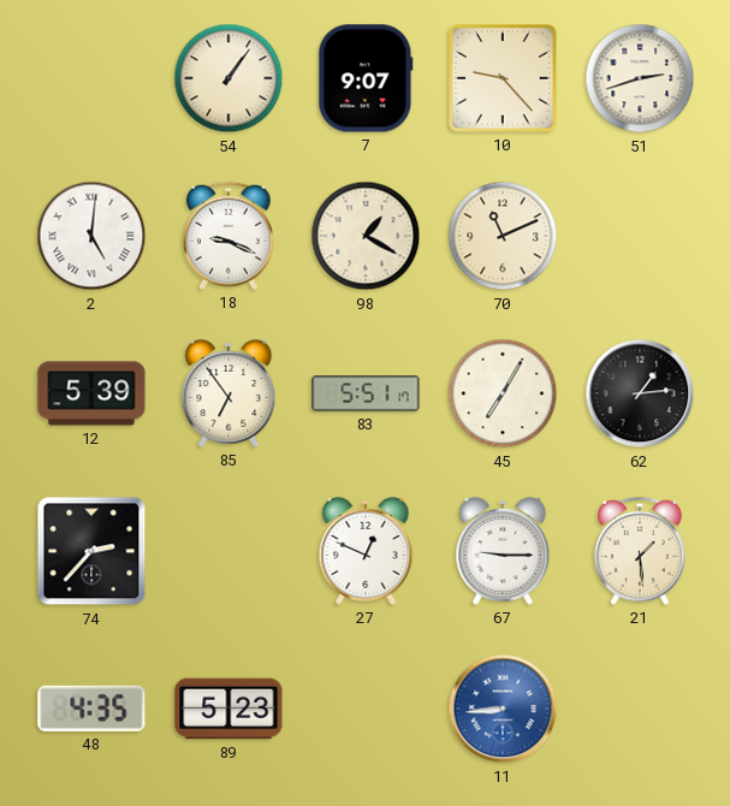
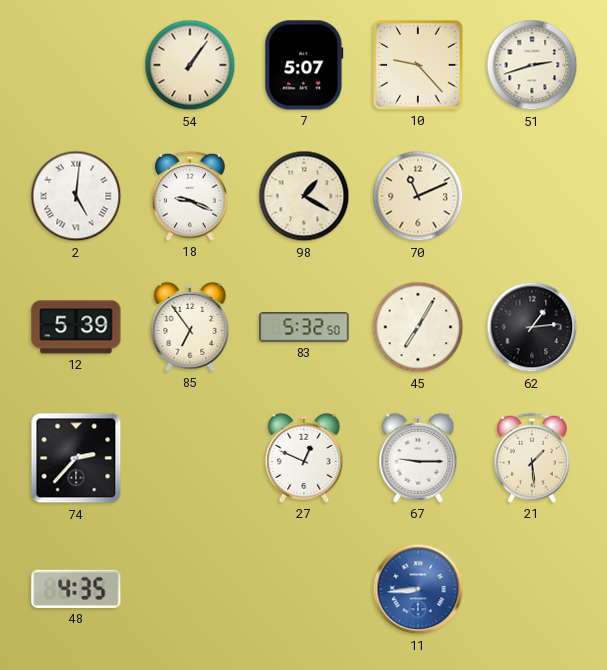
7: 9:07 -> 5:07
83: 5:51 -> 5:32
89: 5:23 -> none
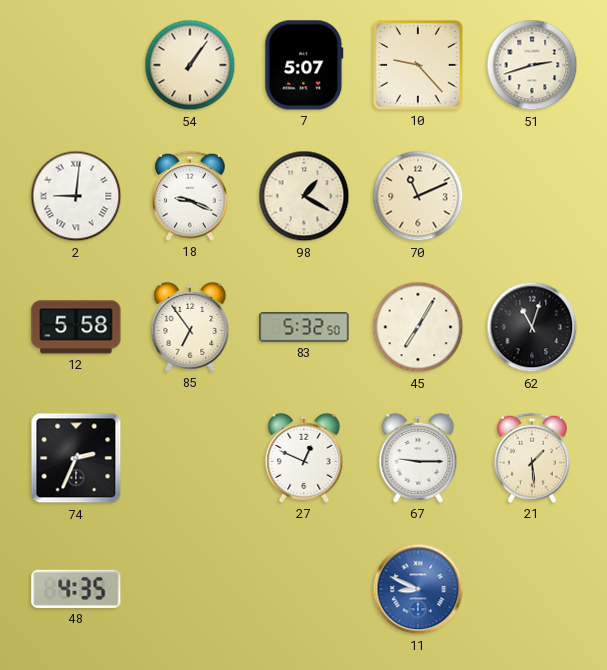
2: 5:01 -> 9:01
12: 5:39 -> 5:58
62: 1:14 -> 11:03
74: 2:37 -> 2:34
11: 8:44 -> 8:49
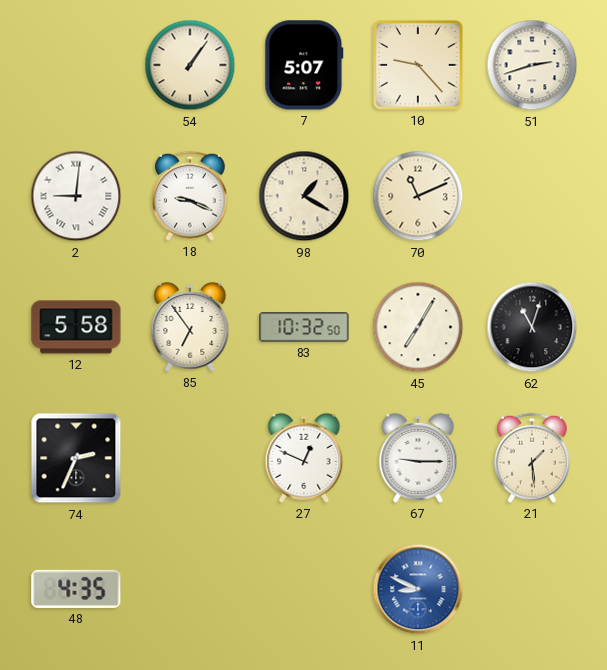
83: 5:32 -> 10:32
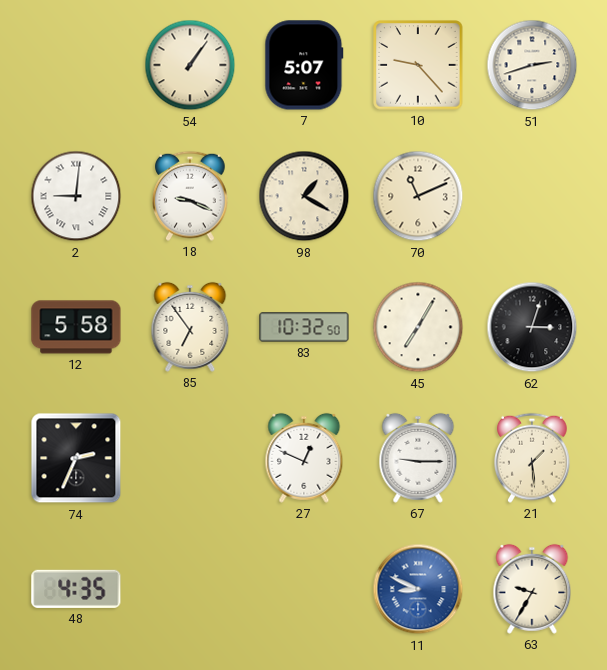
62: 11:03 -> 3:03
63: none -> 9:35
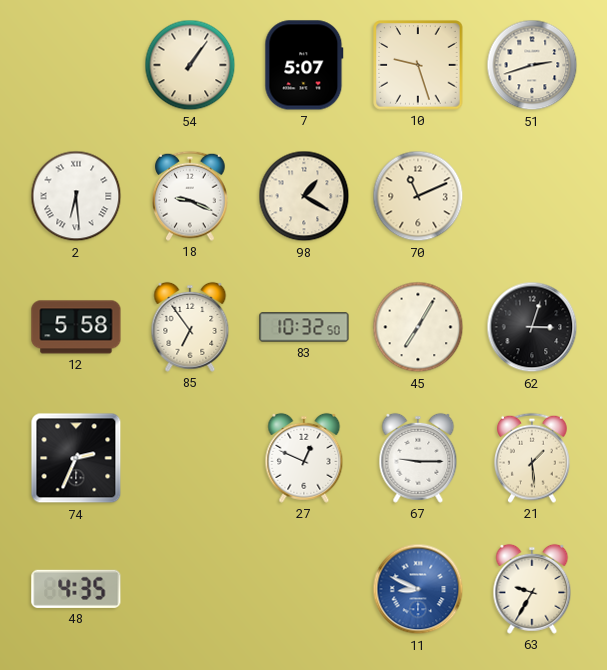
10: 9:23 -> 9:27
2: 9:01 -> 6:29
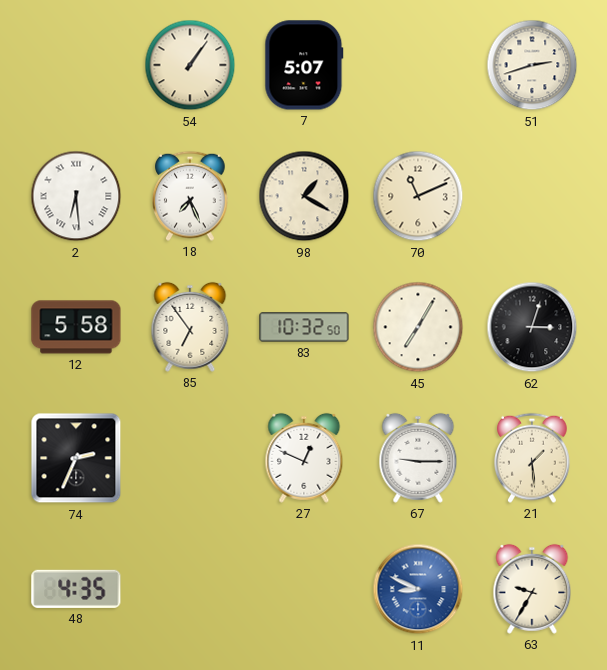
10: 9:27 -> none
18: 9:19 -> 7:26
